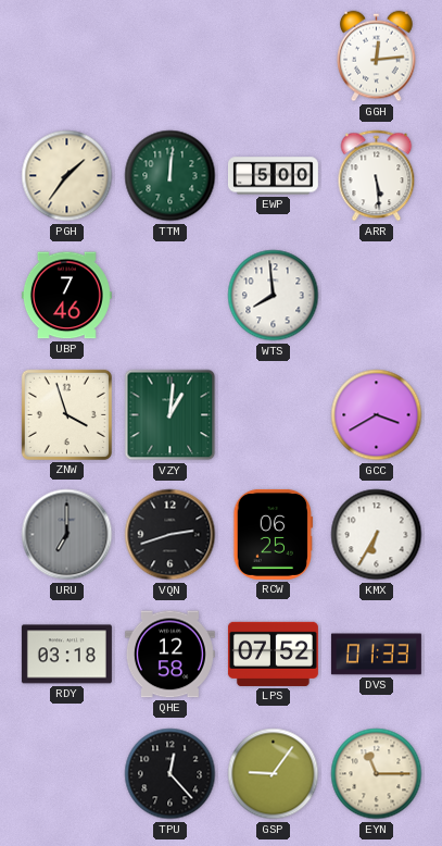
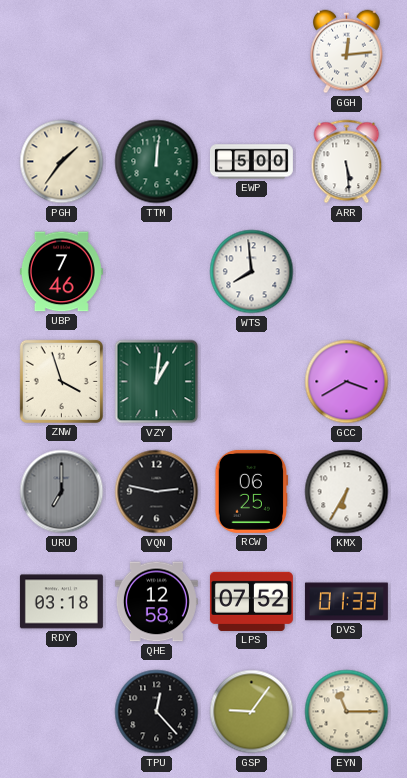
VQN: 2:42 -> 2:47
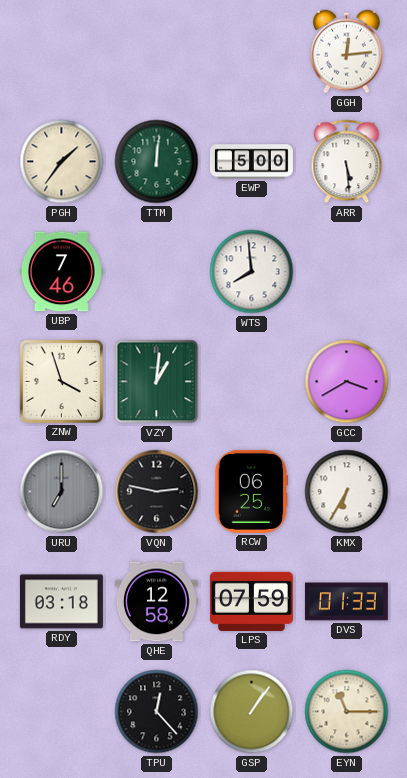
LPS: 07:52 -> 07:59
GSP: 9:06 -> 1:06
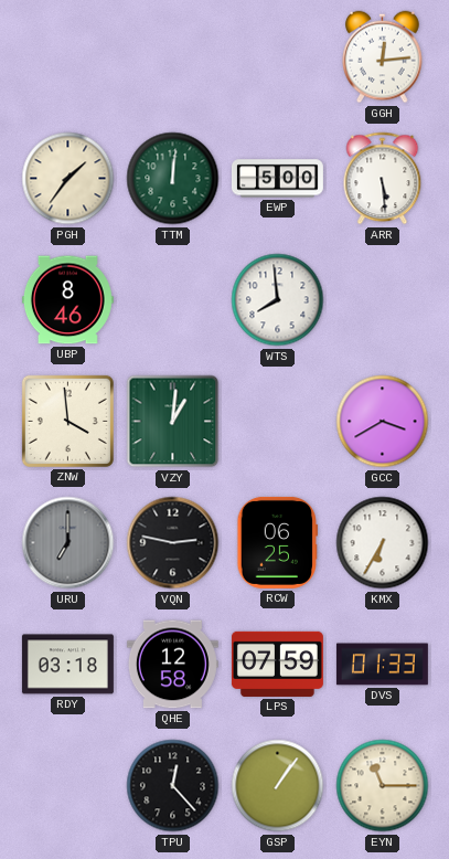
UBP: 7:46 -> 8:46
ZNW: 3:57 -> 3:59
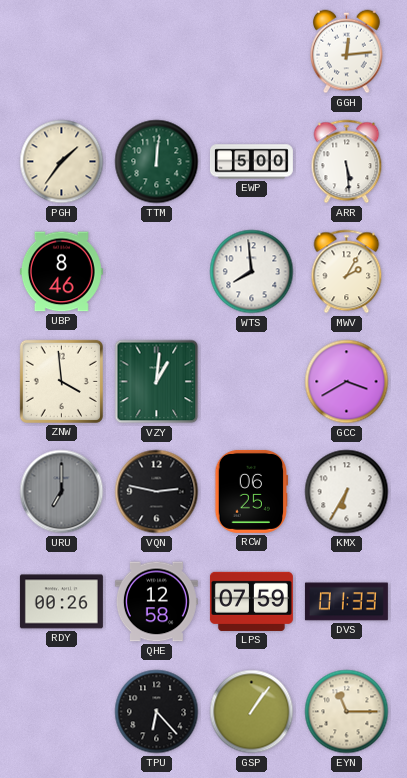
MWV: none -> 2:05
RDY: 03:18 -> 00:26
TPU: 12:23 -> 6:23
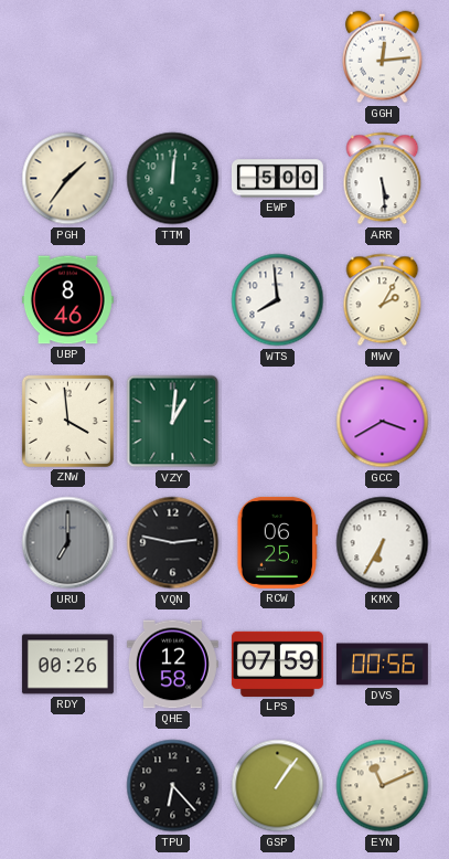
DVS: 01:33 -> 00:56
EYN: 11:15 -> 11:11
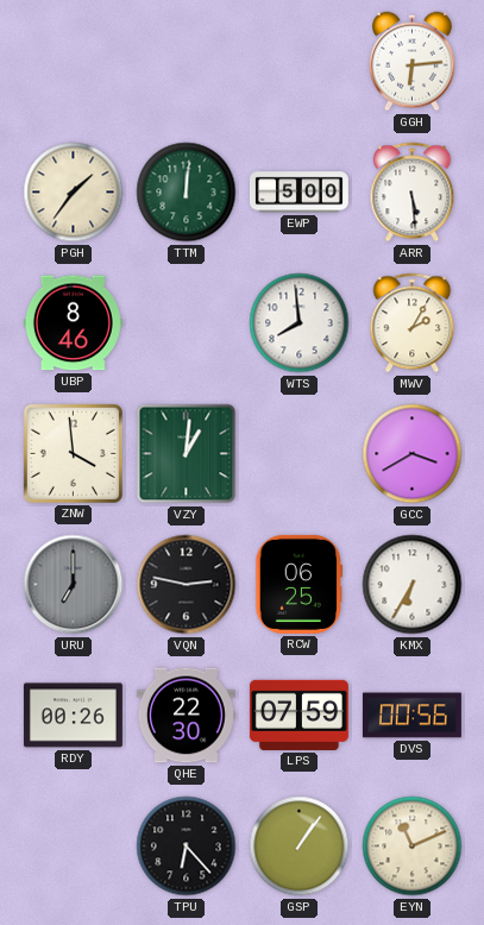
GGH: 12:14 -> 6:14
QHE: 12:58 -> 22:30
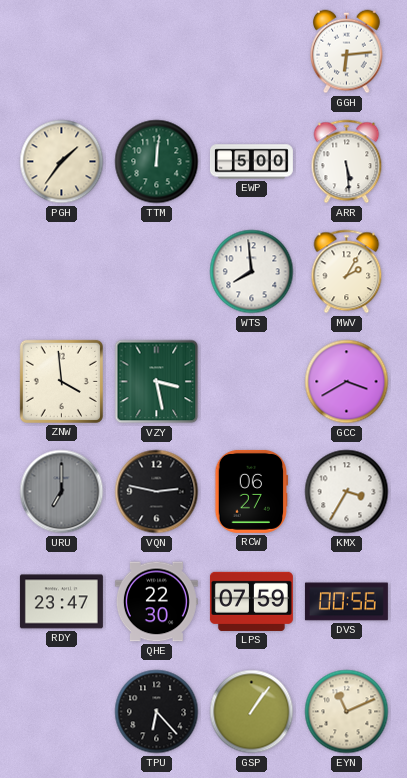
UBP: 8:46 -> none
VZY: 1:01 -> 3:28
RCW: 06:25 -> 06:27
KMX: 6:35 -> 3:35
RDY: 00:26 -> 23:47
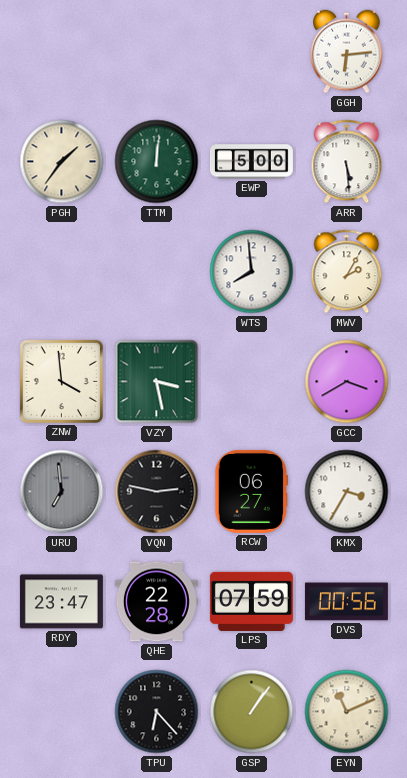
URU: 7:00 -> 6:59
QHE: 22:30 -> 22:28
